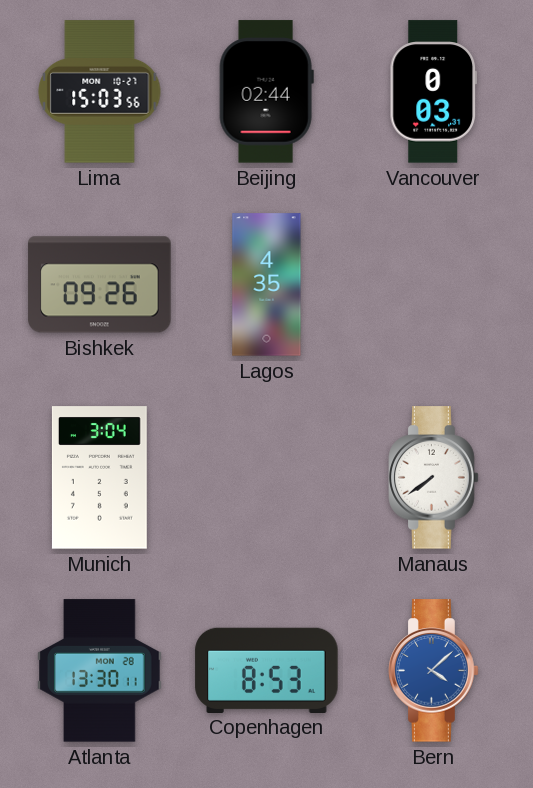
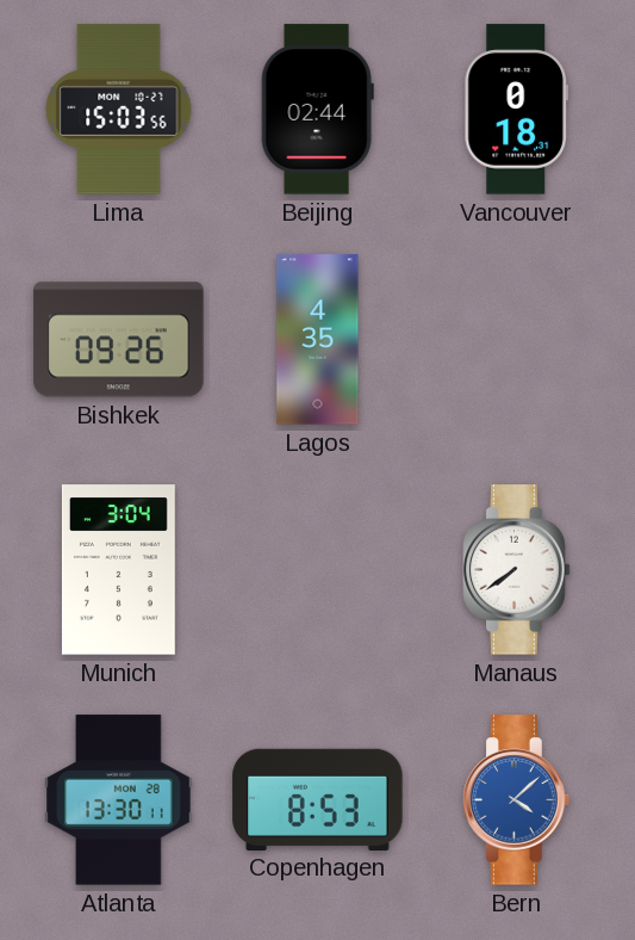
Vancouver: 0:03 -> 0:18
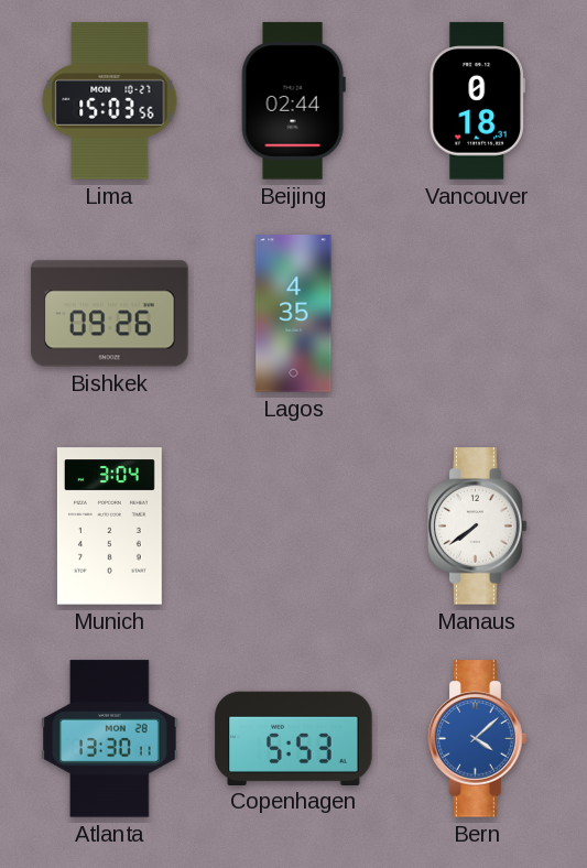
Copenhagen: 8:53 -> 5:53
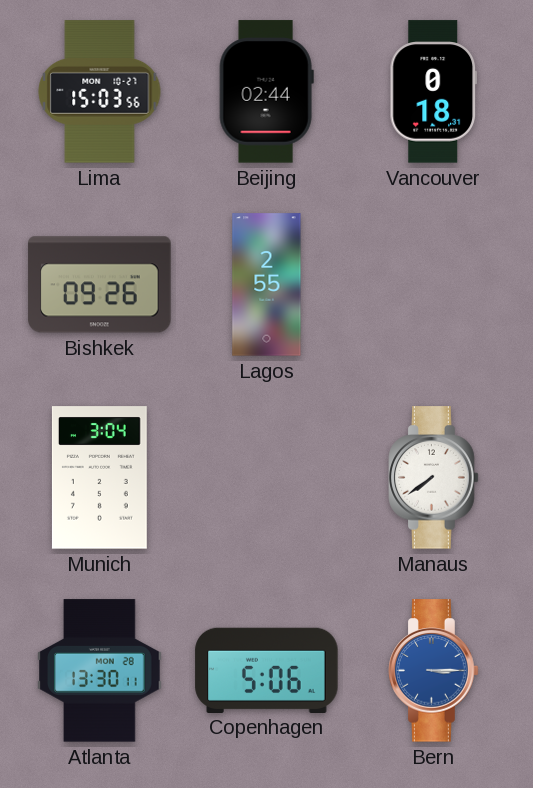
Lagos: 4:35 -> 2:55
Copenhagen: 5:53 -> 5:06
Bern: 4:08 -> 3:15
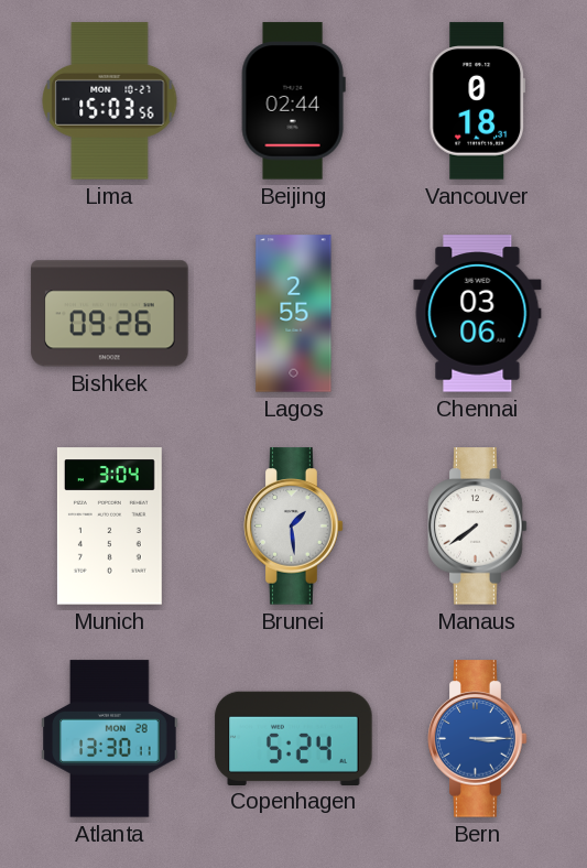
Chennai: none -> 03:06
Brunei: none -> 1:29
Copenhagen: 5:06 -> 5:24
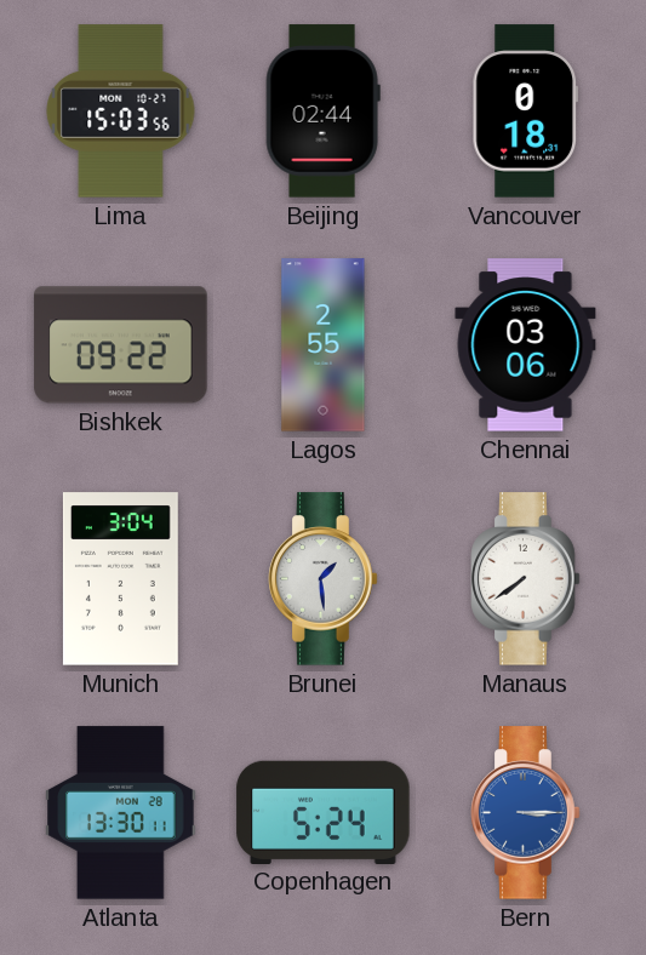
Bishkek: 09:26 -> 09:22
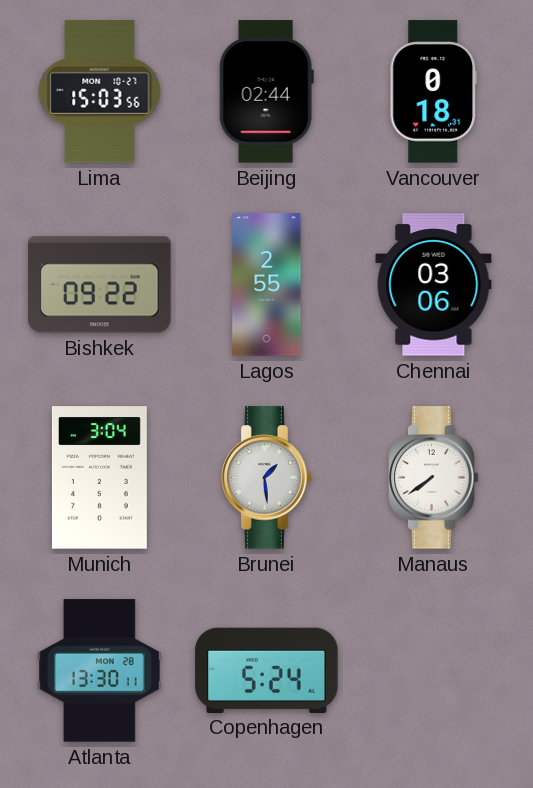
Bern: 3:15 -> none
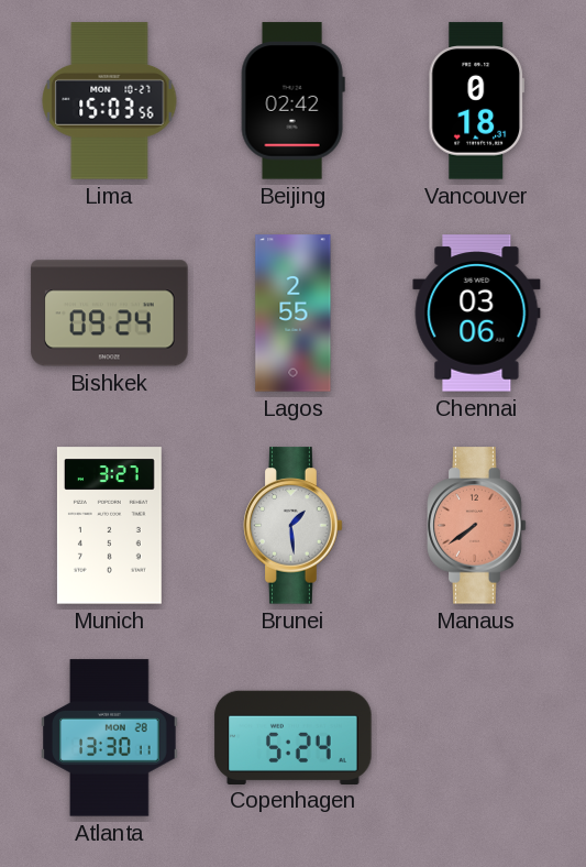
Beijing: 02:44 -> 02:42
Bishkek: 09:22 -> 09:24
Munich: 3:04 -> 3:27
Manaus dial: white -> salmon
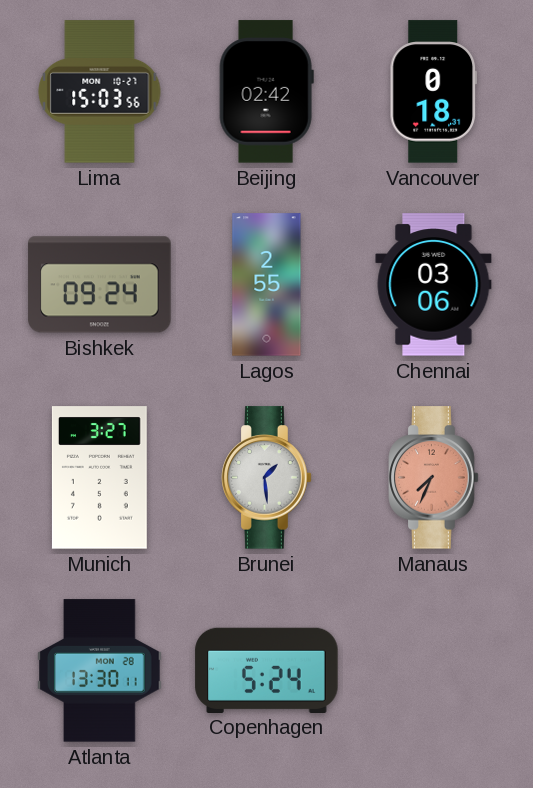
Manaus: 7:39 -> 7:34
